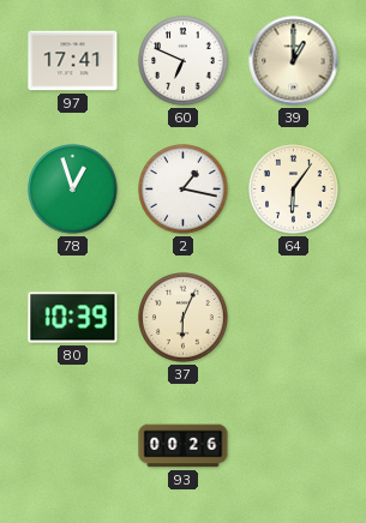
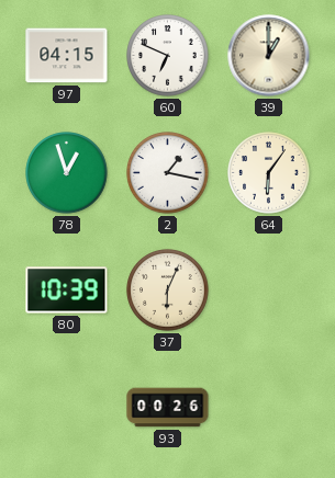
97: 17:41 -> 04:15
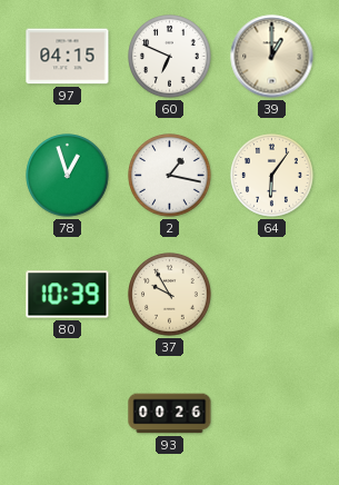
37: 6:04 -> 9:55
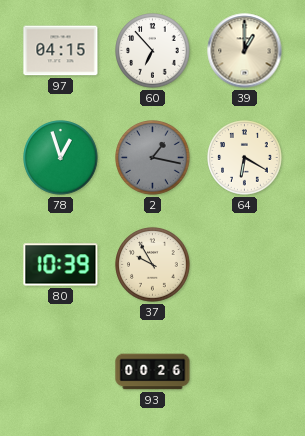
60: 6:49 -> 6:53
2 dial: white -> grey
64: 6:06 -> 6:20
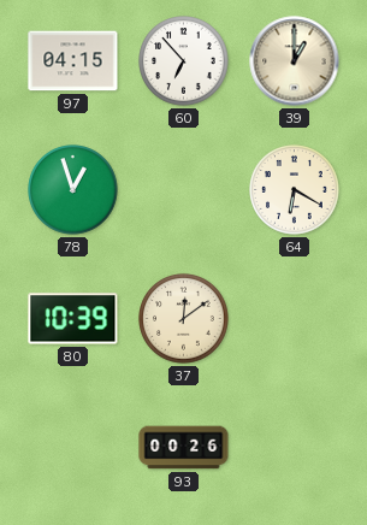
2: 1:17 -> none
37: 9:55 -> 12:09
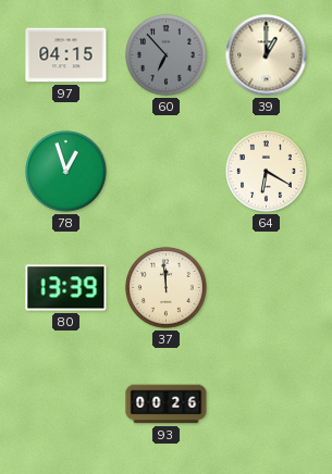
60 dial: white -> grey
80: 10:39 -> 13:39
37: 12:09 -> 11:59
